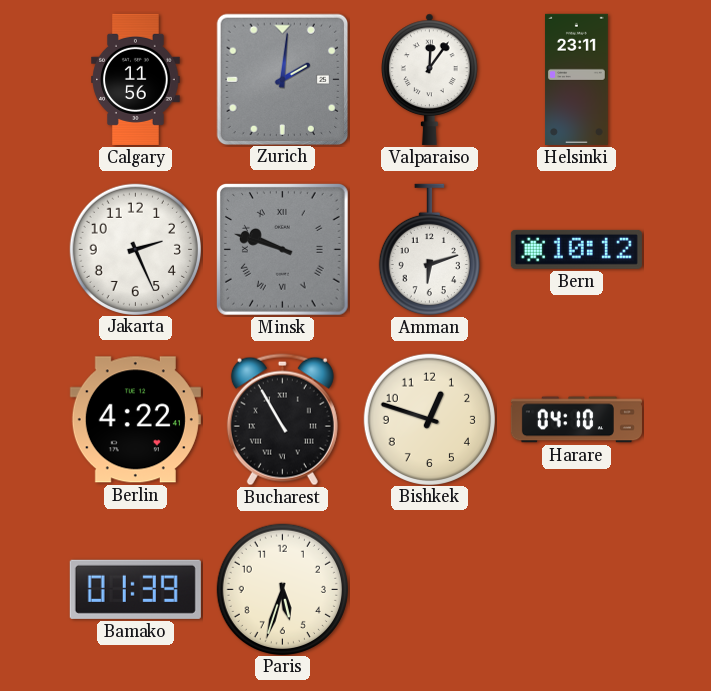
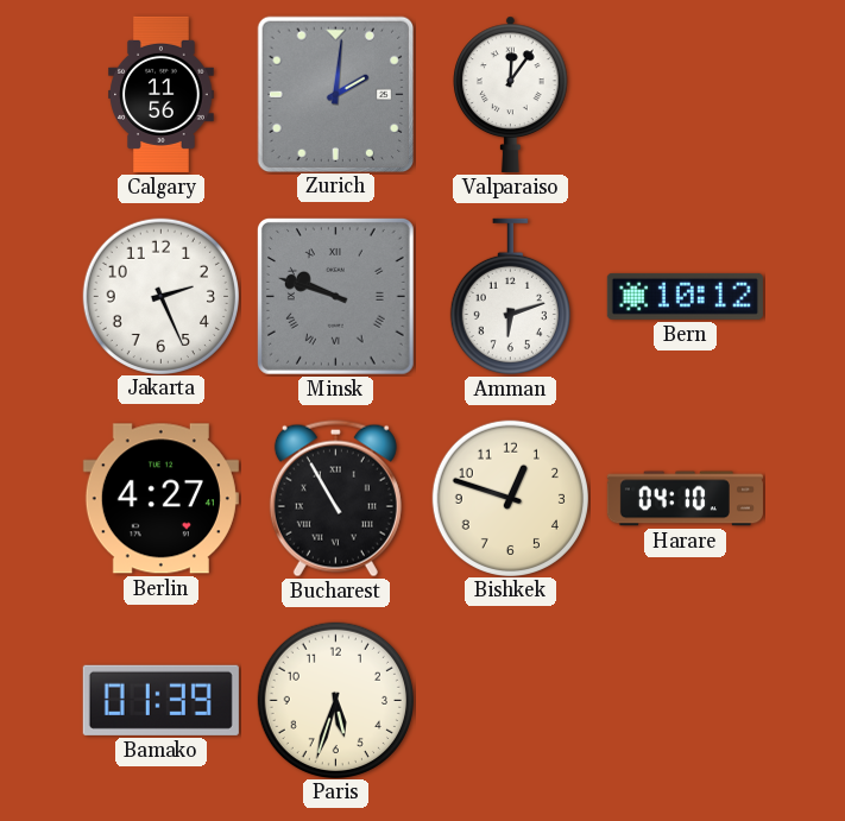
Helsinki: 23:11 -> none
Berlin: 4:22 -> 4:27
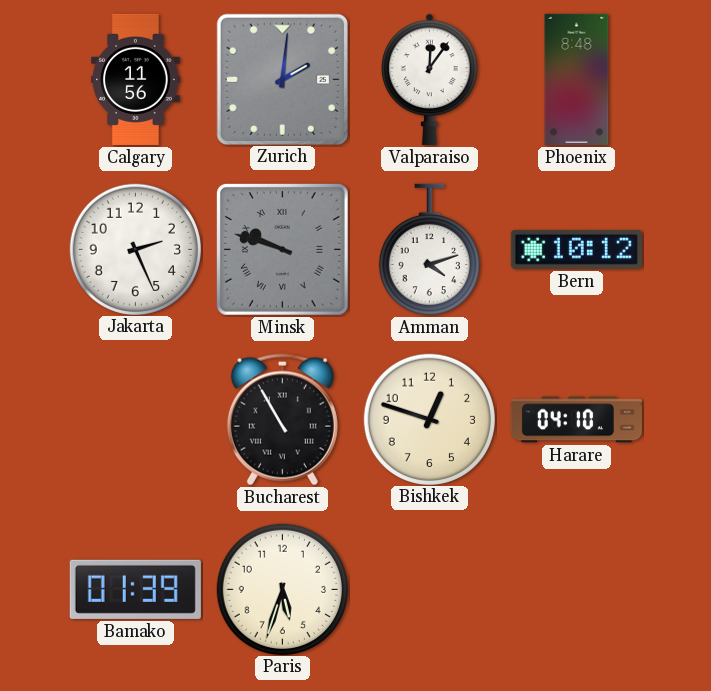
Phoenix: none -> 8:48
Amman: 6:12 -> 4:12
Berlin: 4:27 -> none
